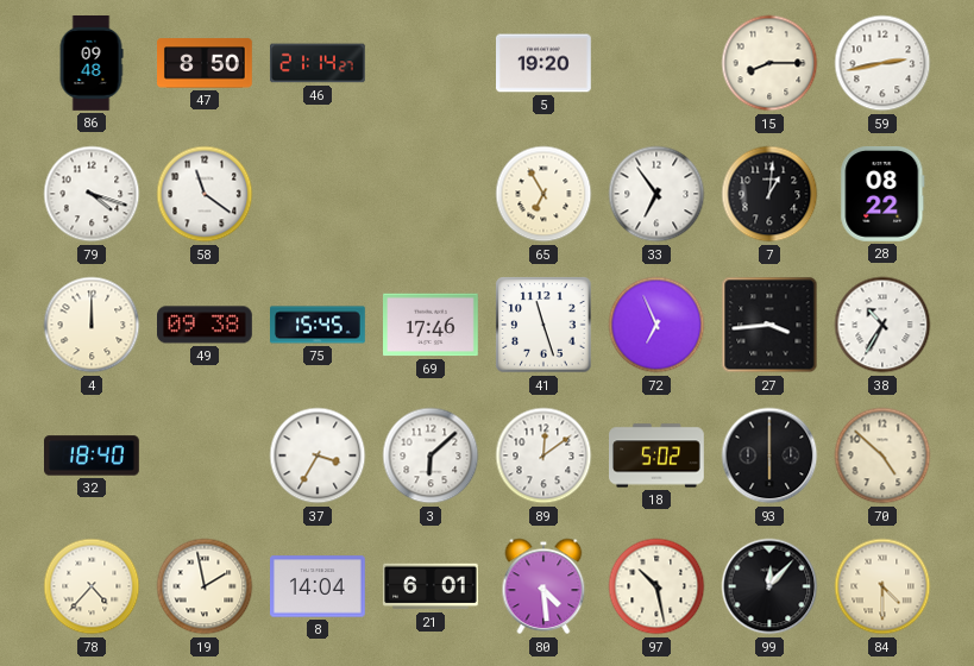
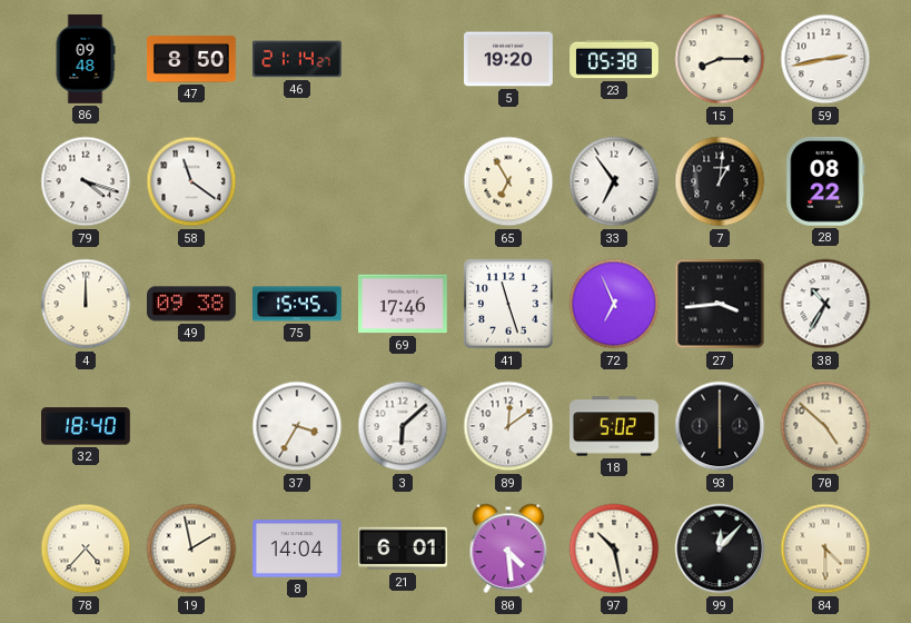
23: none -> 05:38
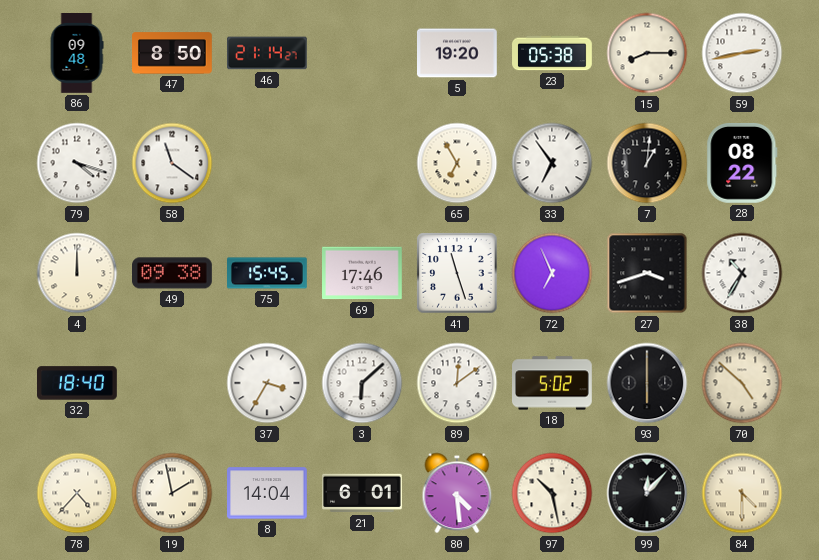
27: 3:44 -> 3:42
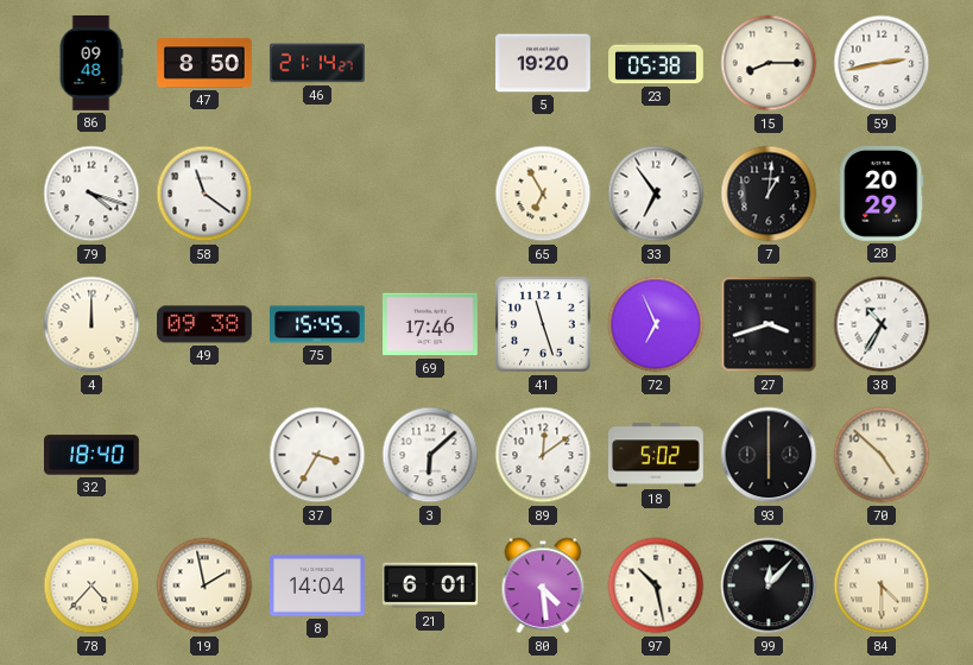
28: 08:22 -> 20:29
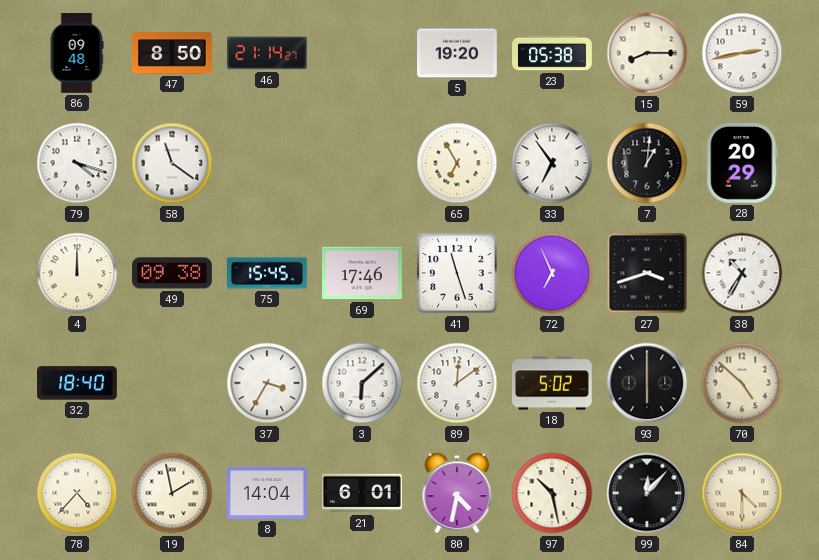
80: 4:29 -> 4:32
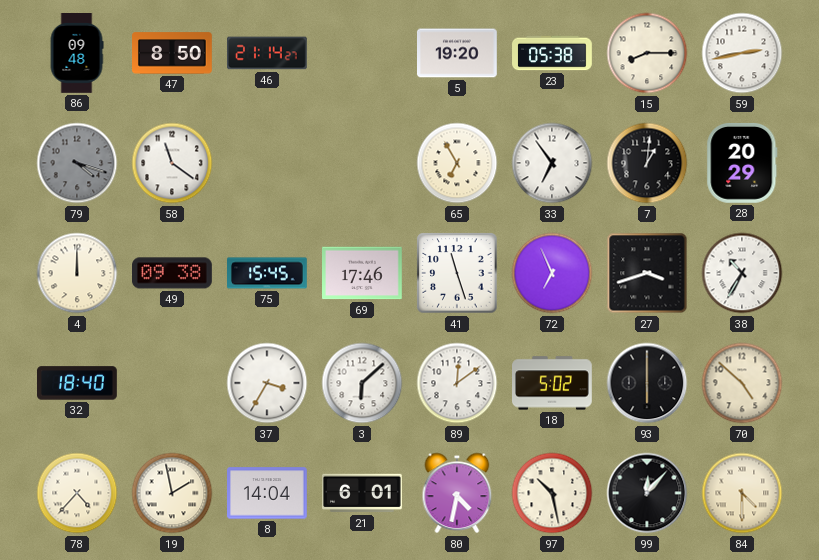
79 dial: white -> grey
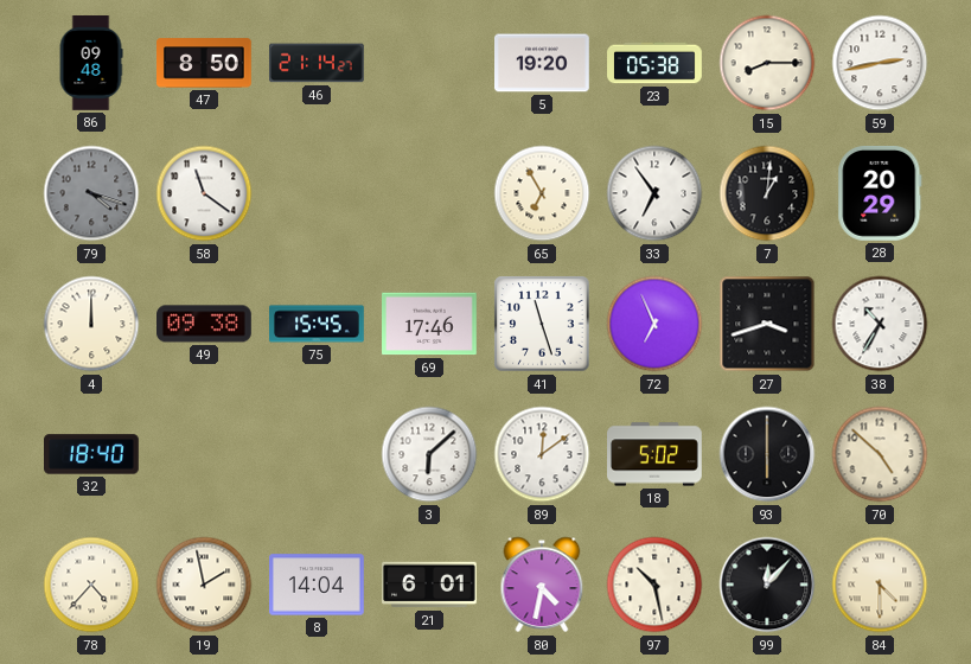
37: 3:35 -> none
